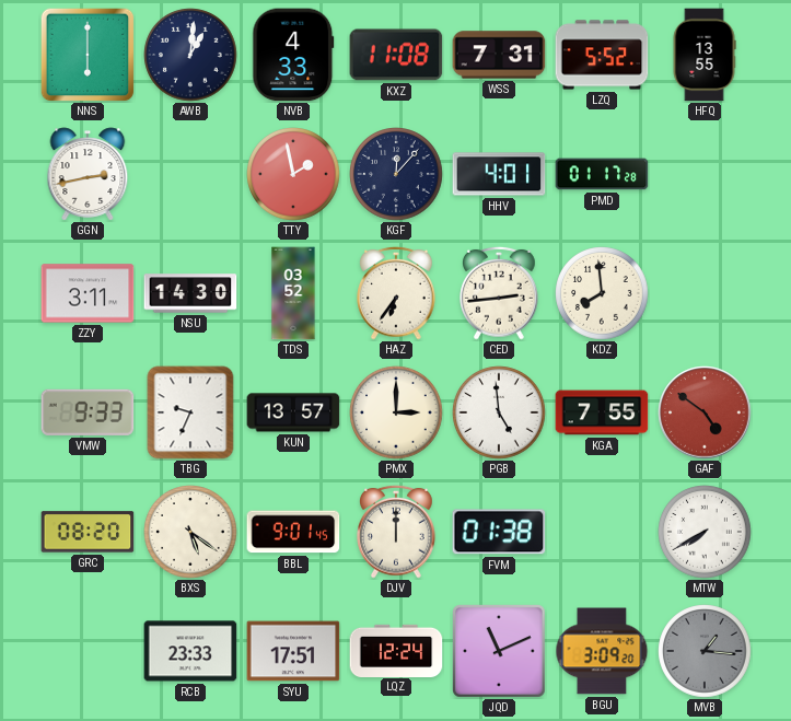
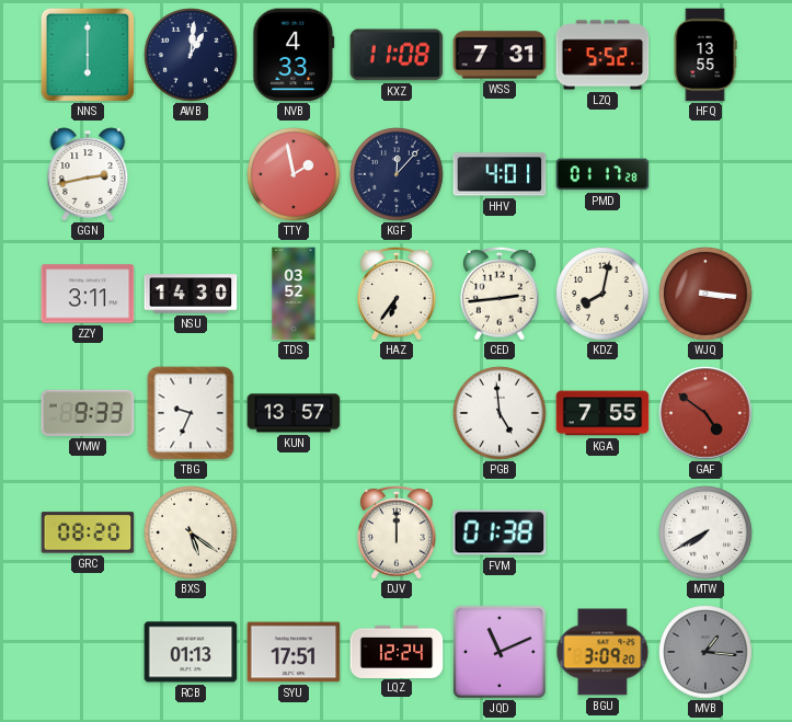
KDZ: 7:59 -> 8:02
WJQ: none -> 3:16
PMX: 3:00 -> none
BBL: 9:01 -> none
RCB: 23:33 -> 01:13
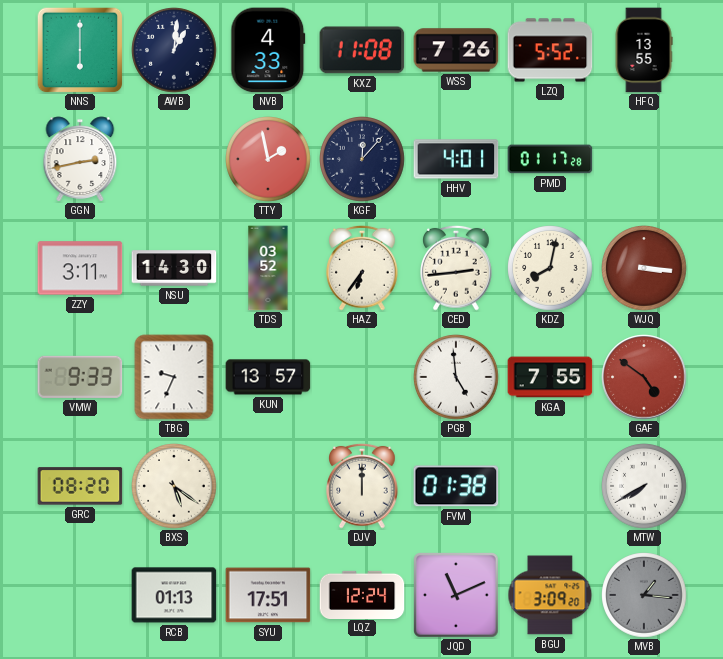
WSS: 7:31 -> 7:26
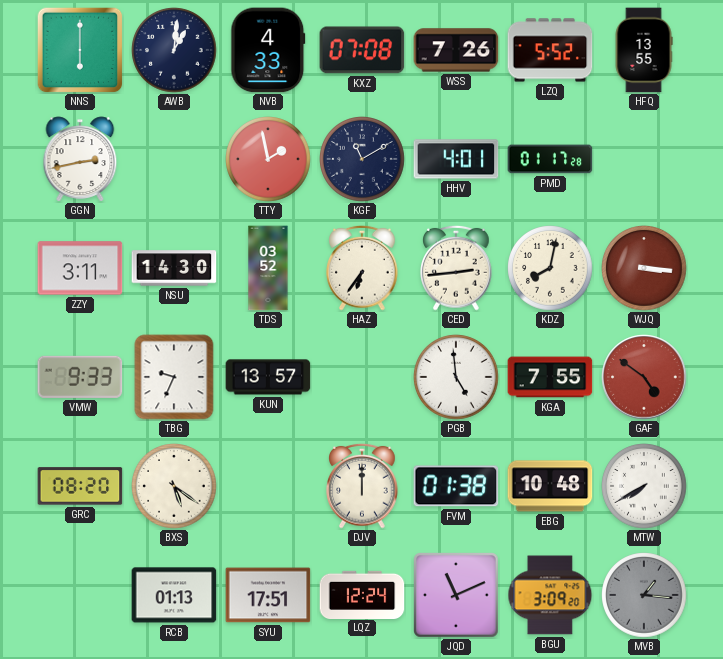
KXZ: 11:08 -> 07:08
KGF: 12:07 -> 11:10
EBG: none -> 10:48
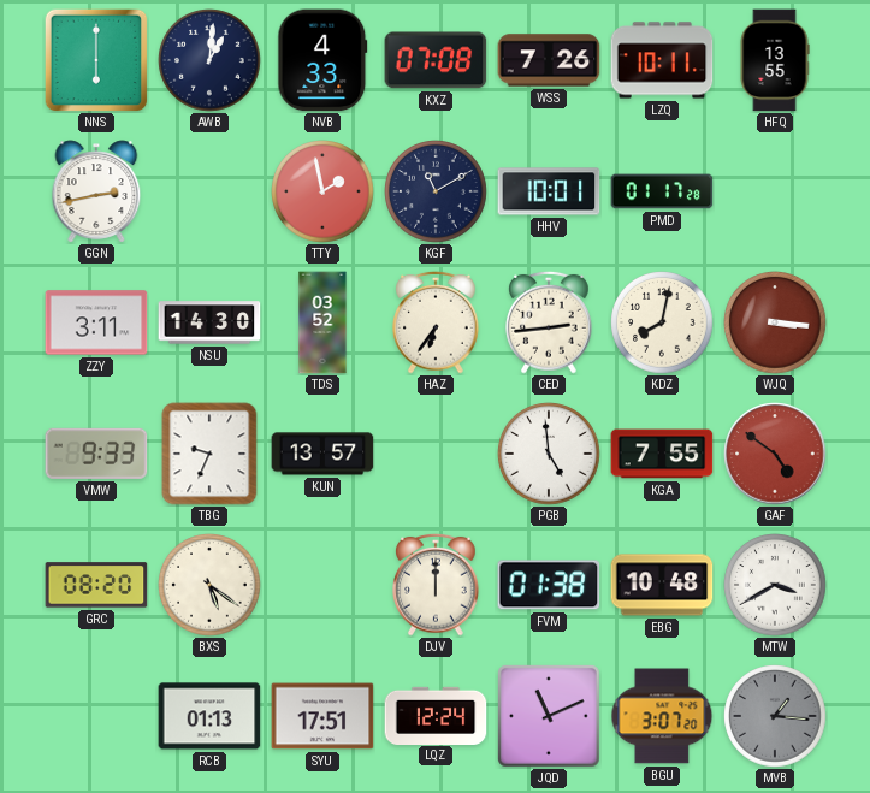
LZQ: 5:52 -> 10:11
HHV: 4:01 -> 10:01
MTW: 7:40 -> 3:40
BGU: 3:09 -> 3:07
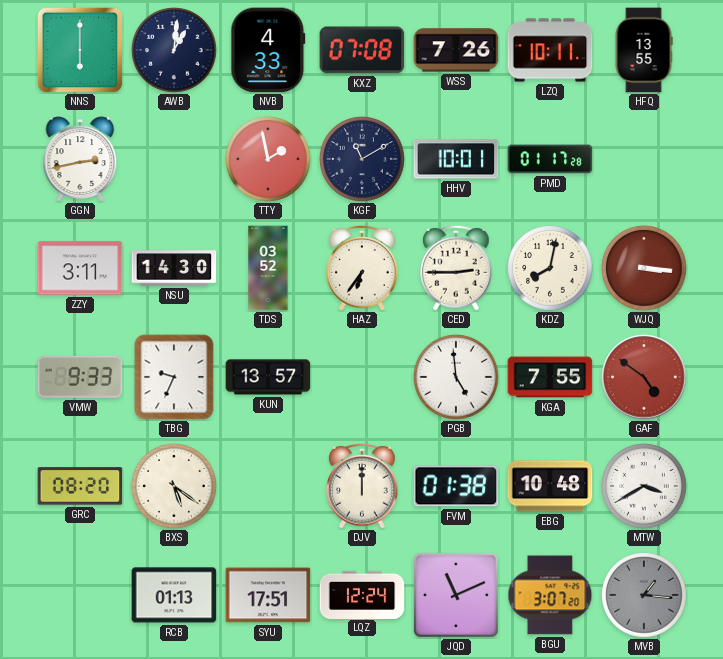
CED: 2:44 -> 2:45
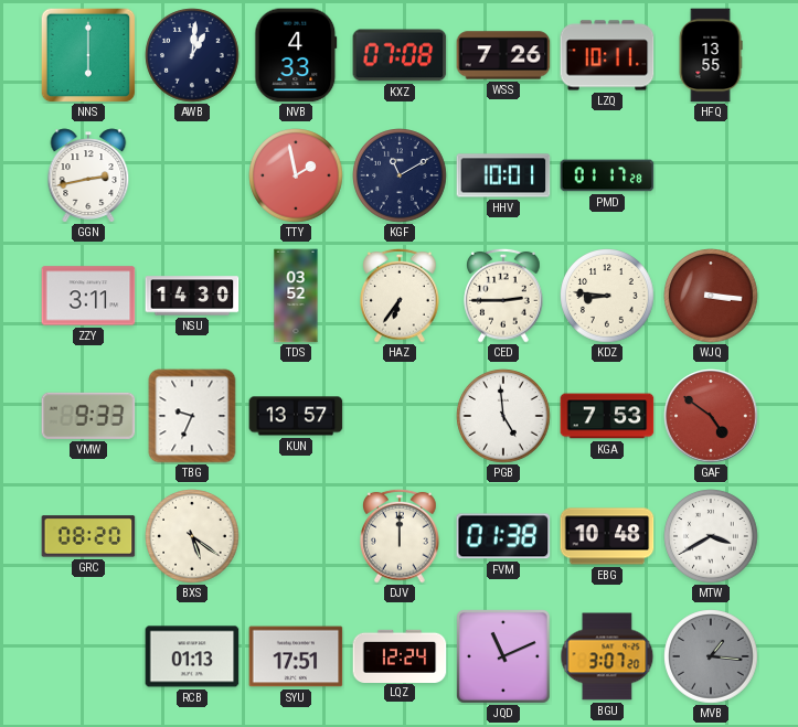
KDZ: 8:02 -> 8:46
KGA: 7:55 -> 7:53
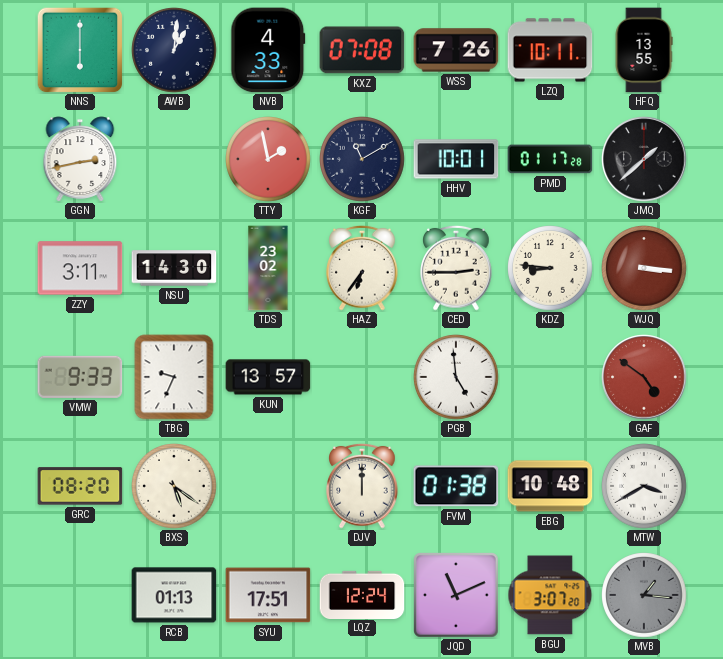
JMQ: none -> 1:38
TDS: 03:52 -> 23:02
KGA: 7:53 -> none
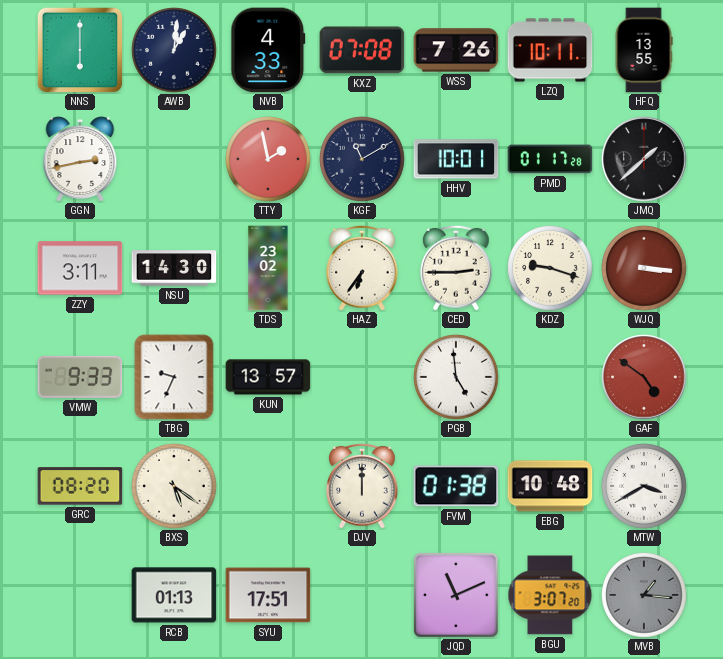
KDZ: 8:46 -> 9:18
LQZ: 12:24 -> none
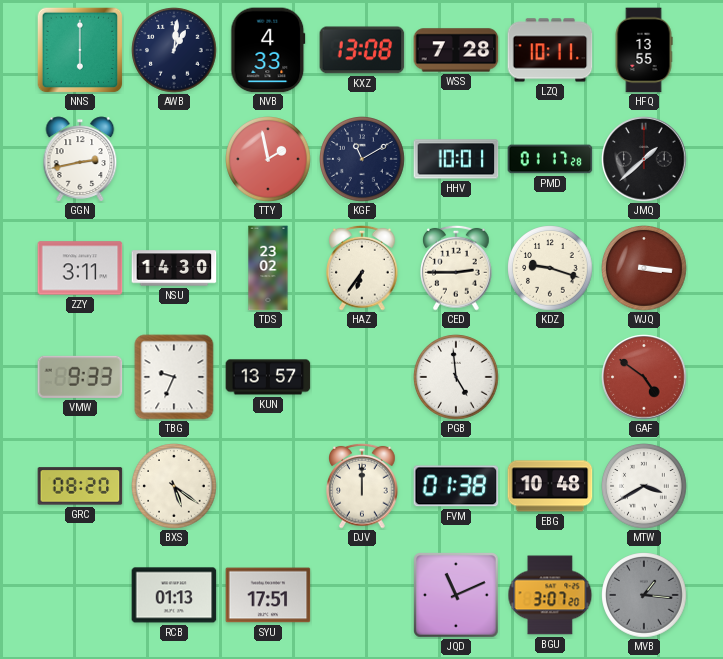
KXZ: 07:08 -> 13:08
WSS: 7:26 -> 7:28
